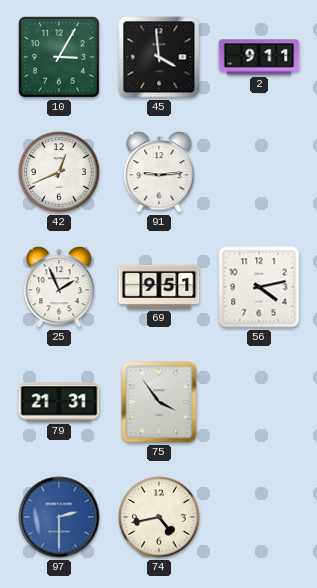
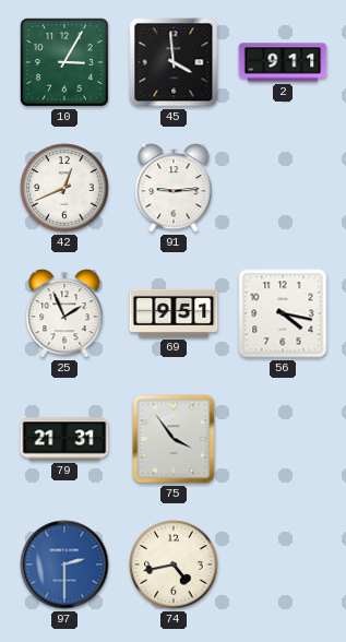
56: 4:13 -> 4:17
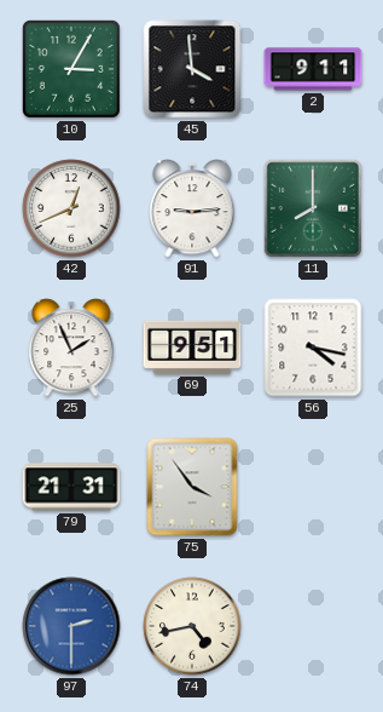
11: none -> 8:00
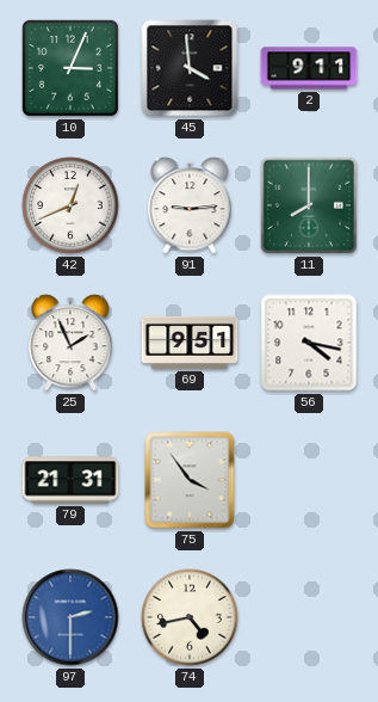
10: 3:05 -> 3:04
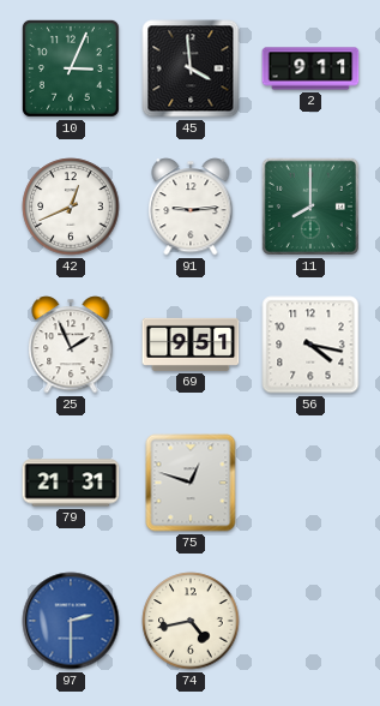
75: 3:54 -> 12:48
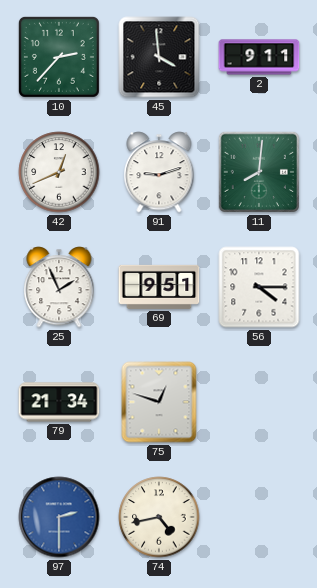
10: 3:04 -> 2:37
91: 9:14 -> 9:12
11: 8:00 -> 8:01
56: 4:17 -> 4:15
79: 21:31 -> 21:34
